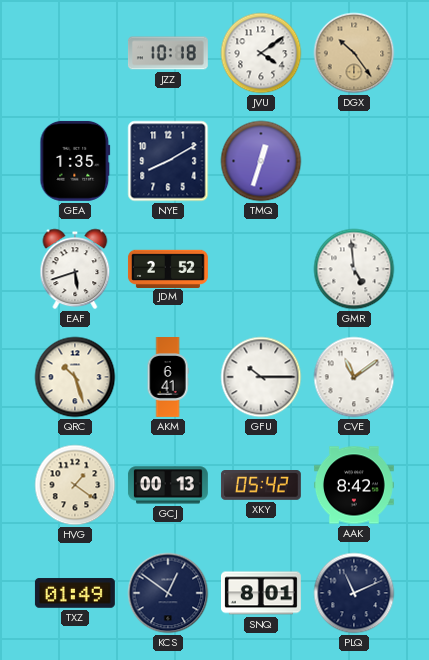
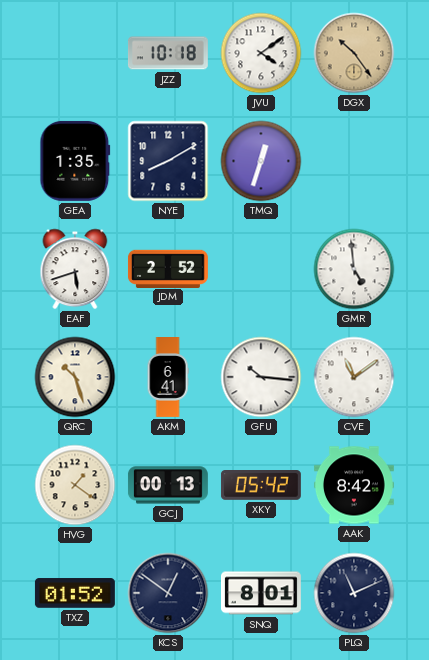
GFU: 10:15 -> 10:16
TXZ: 01:49 -> 01:52
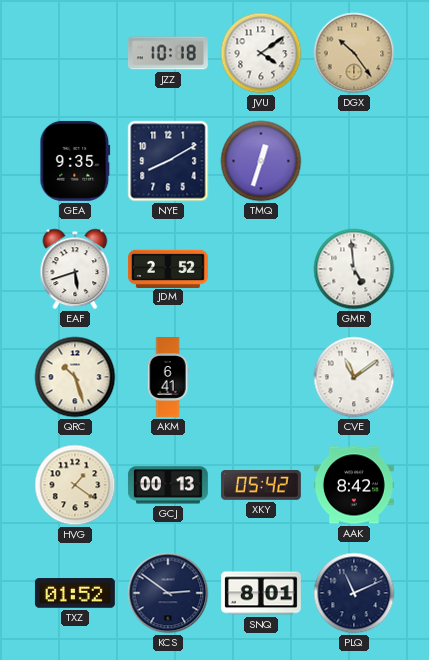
GEA: 1:35 -> 9:35
GFU: 10:16 -> none
KCS: 12:51 -> 2:51
